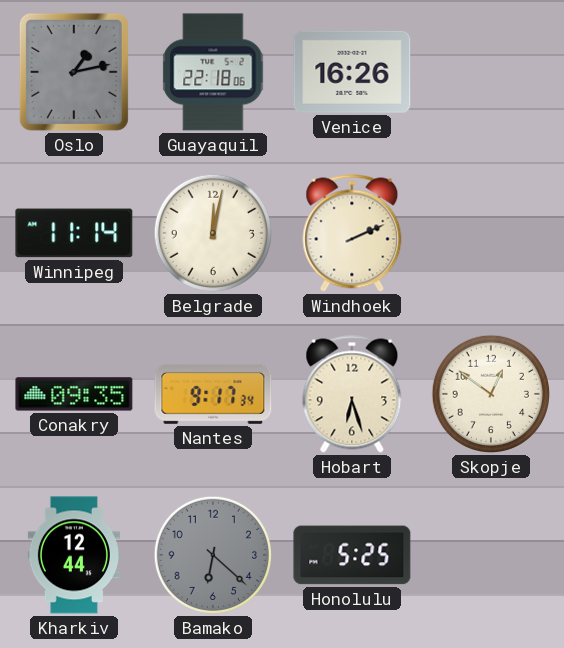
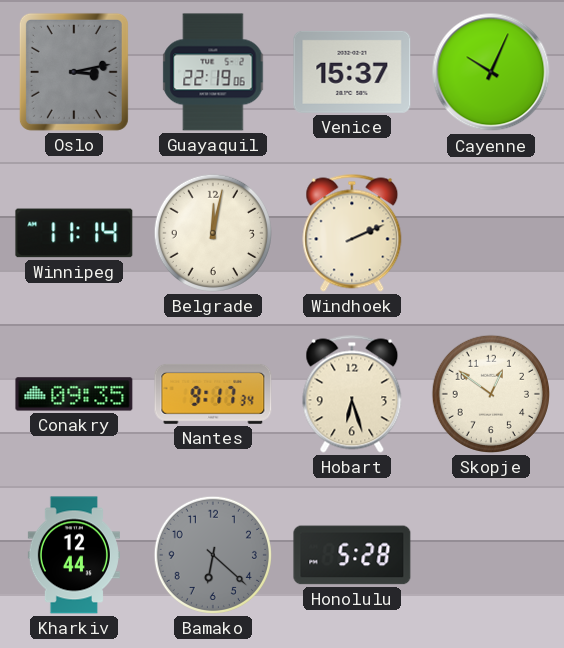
Oslo: 1:13 -> 3:13
Guayaquil: 22:18 -> 22:19
Venice: 16:26 -> 15:37
Cayenne: none -> 10:04
Honolulu: 5:25 -> 5:28
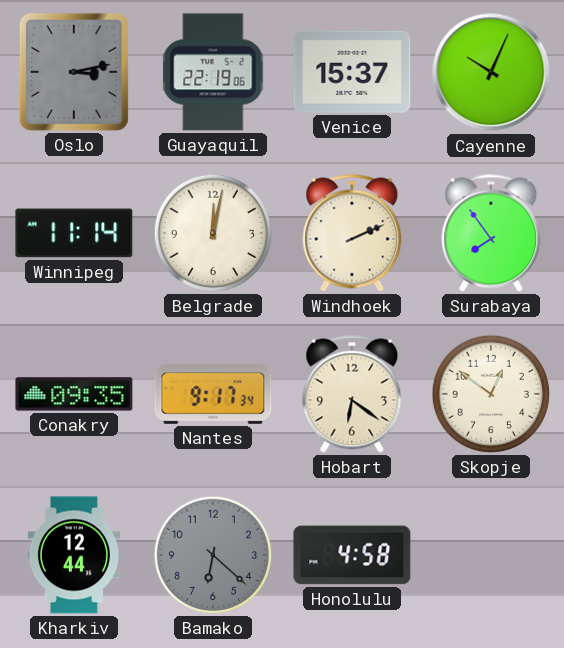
Surabaya: none -> 7:54
Hobart: 6:27 -> 6:21
Honolulu: 5:28 -> 4:58
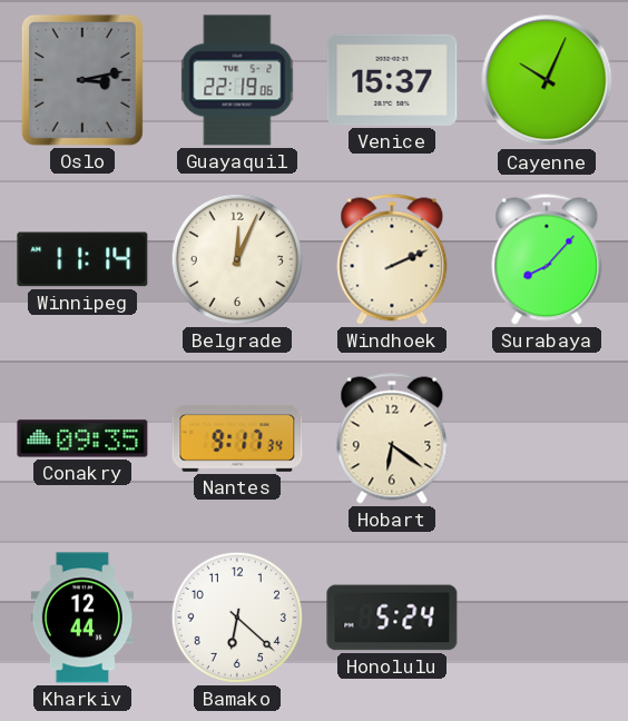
Belgrade: 12:02 -> 12:04
Surabaya: 7:54 -> 8:07
Skopje: 12:51 -> none
Bamako dial: grey -> white
Honolulu: 4:58 -> 5:24
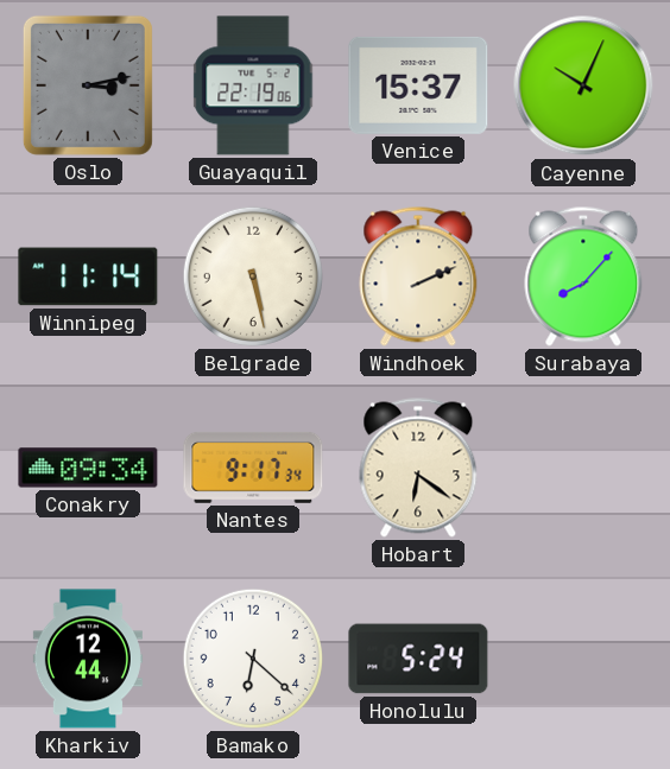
Belgrade: 12:04 -> 5:28
Conakry: 09:35 -> 09:34
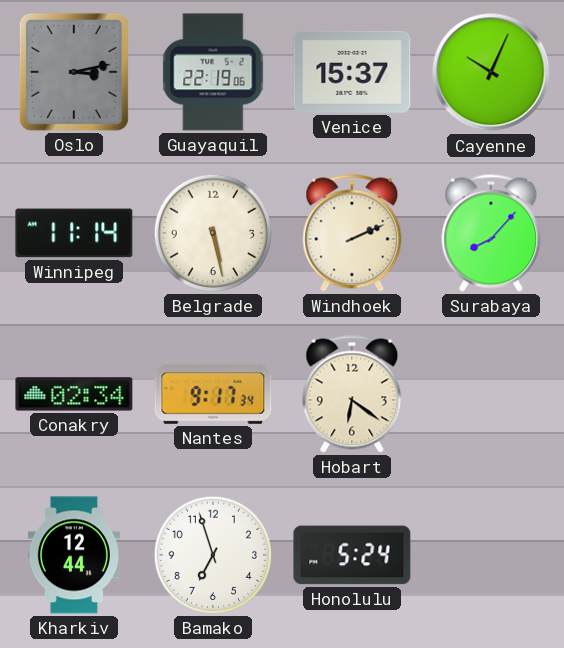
Conakry: 09:34 -> 02:34
Bamako: 6:22 -> 6:57
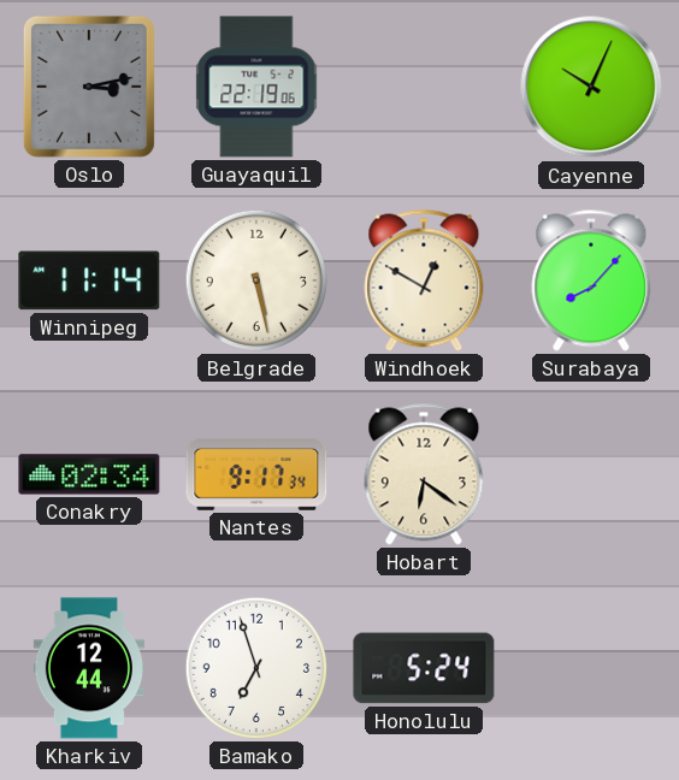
Venice: 15:37 -> none
Windhoek: 2:11 -> 12:50
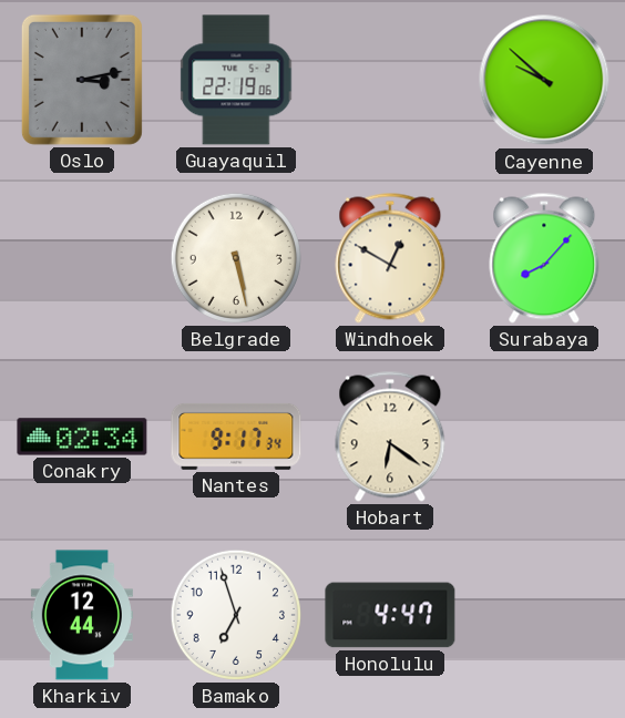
Cayenne: 10:04 -> 9:52
Winnipeg: 11:14 -> none
Honolulu: 5:24 -> 4:47
